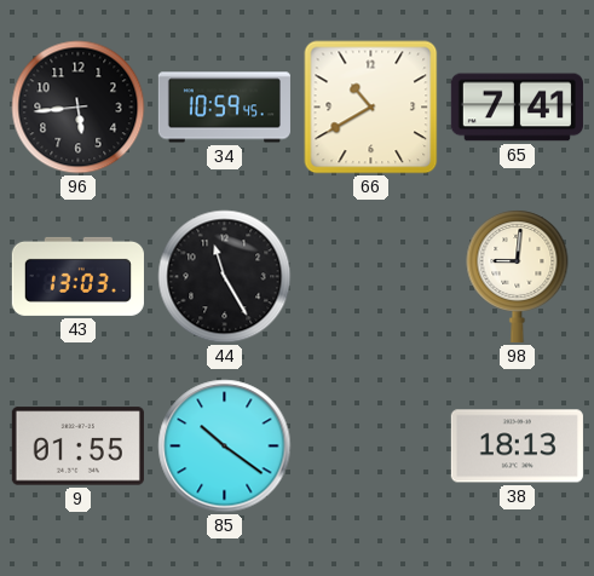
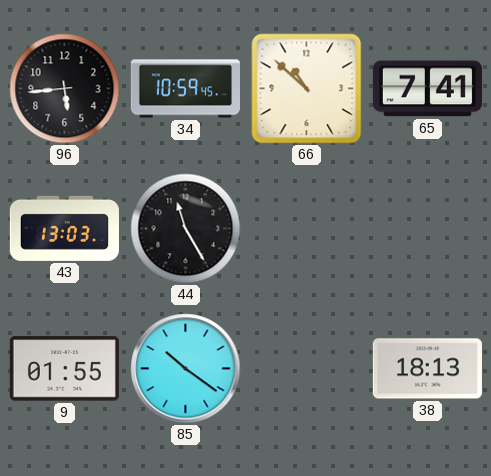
66: 10:40 -> 10:52
98: 9:01 -> none
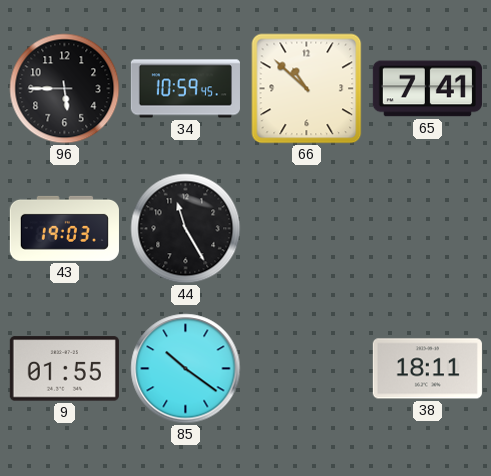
96: 5:44 -> 5:45
43: 13:03 -> 19:03
38: 18:13 -> 18:11
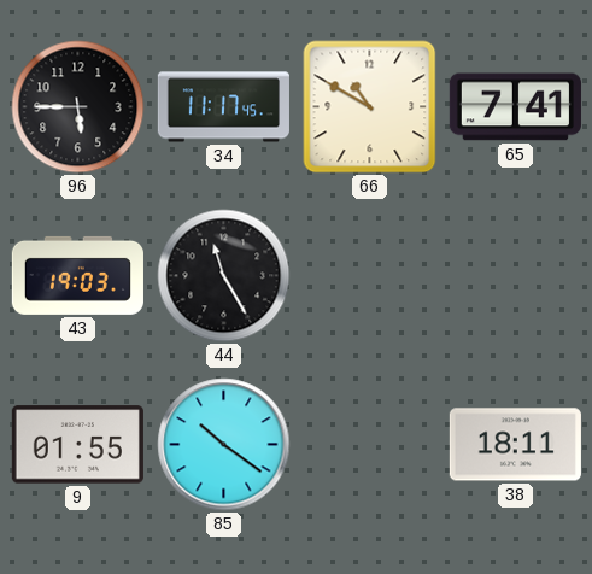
34: 10:59 -> 11:17
66: 10:52 -> 10:50
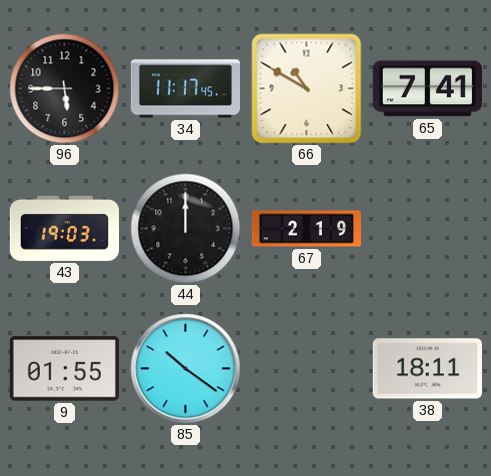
44: 11:25 -> 12:00
67: none -> 2:19
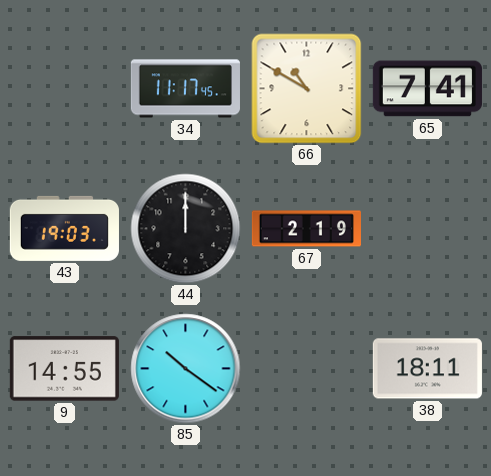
96: 5:45 -> none
9: 01:55 -> 14:55
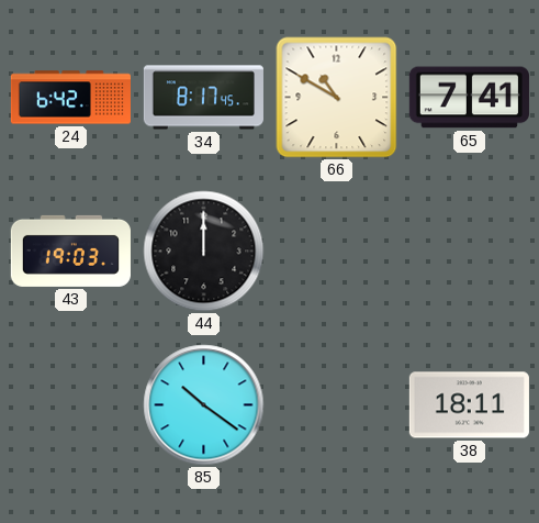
24: none -> 6:42
34: 11:17 -> 8:17
67: 2:19 -> none
9: 14:55 -> none
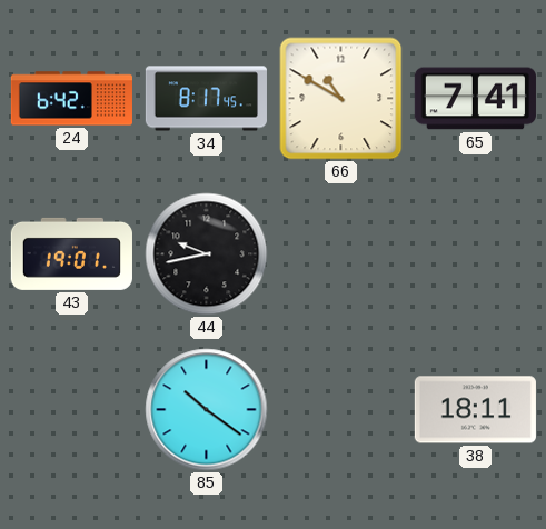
43: 19:03 -> 19:01
44: 12:00 -> 9:43
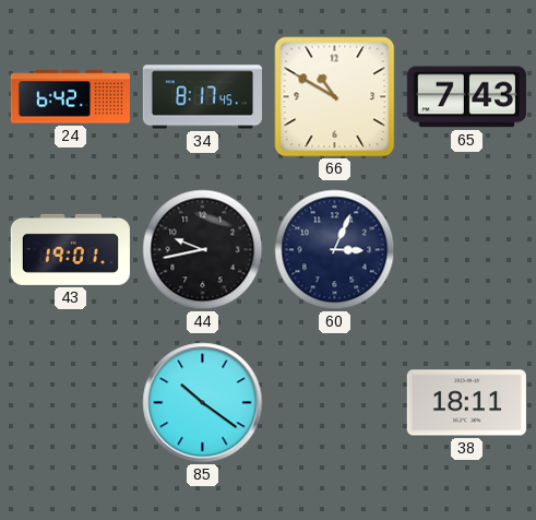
65: 7:41 -> 7:43
60: none -> 3:04
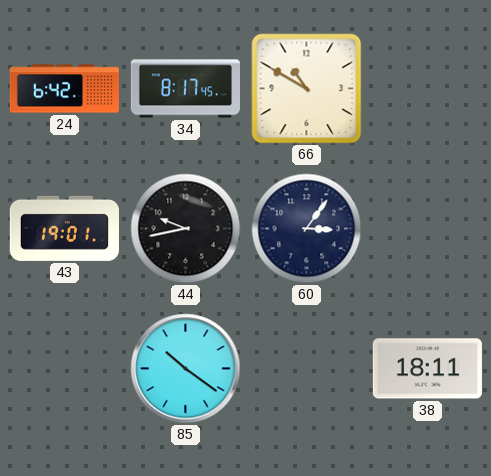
65: 7:43 -> none
60: 3:04 -> 3:06
